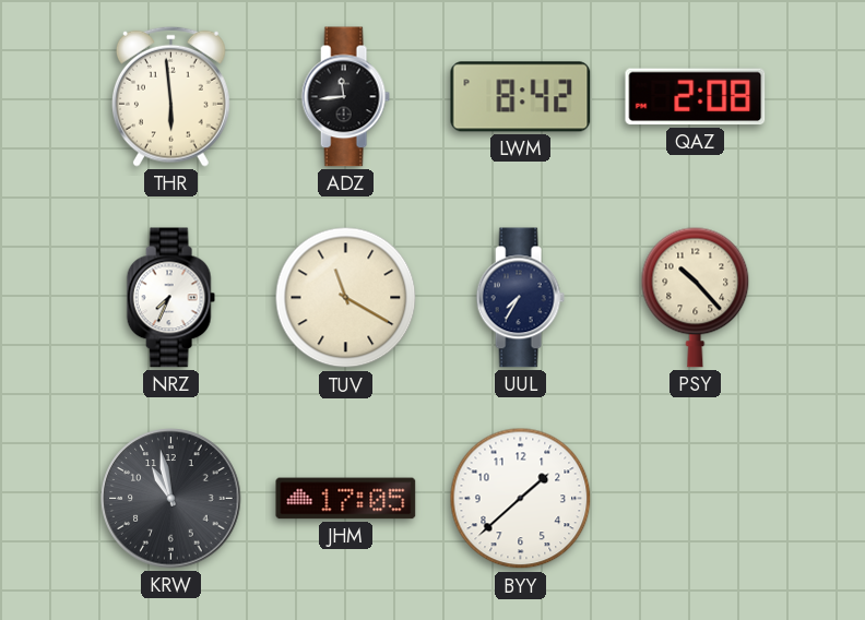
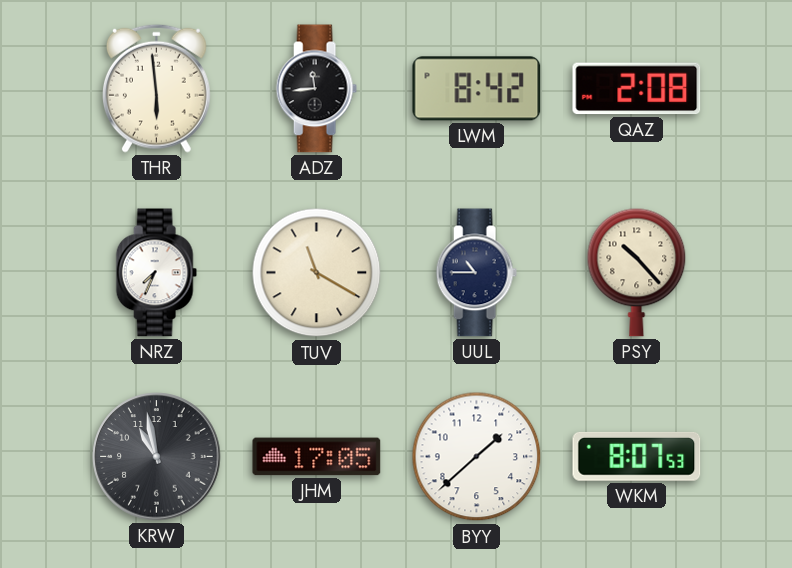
UUL: 7:35 -> 10:45
WKM: none -> 8:07
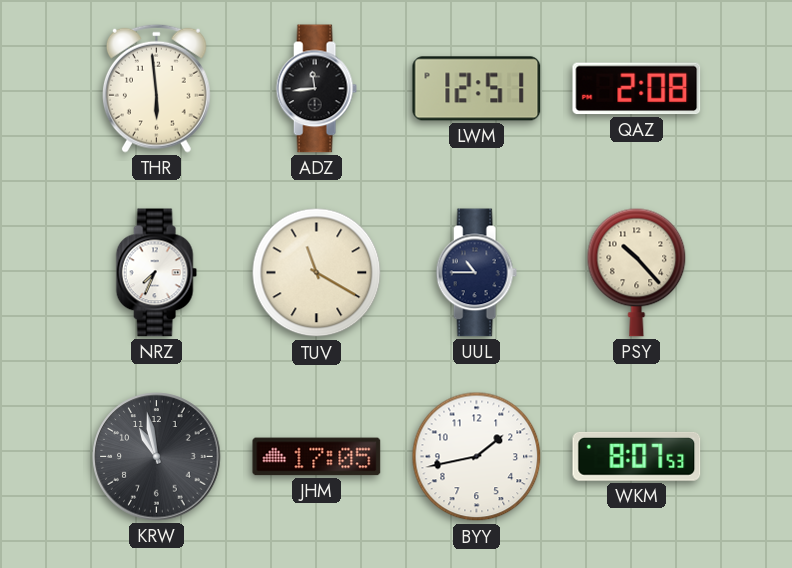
LWM: 8:42 -> 12:51
BYY: 1:38 -> 1:43
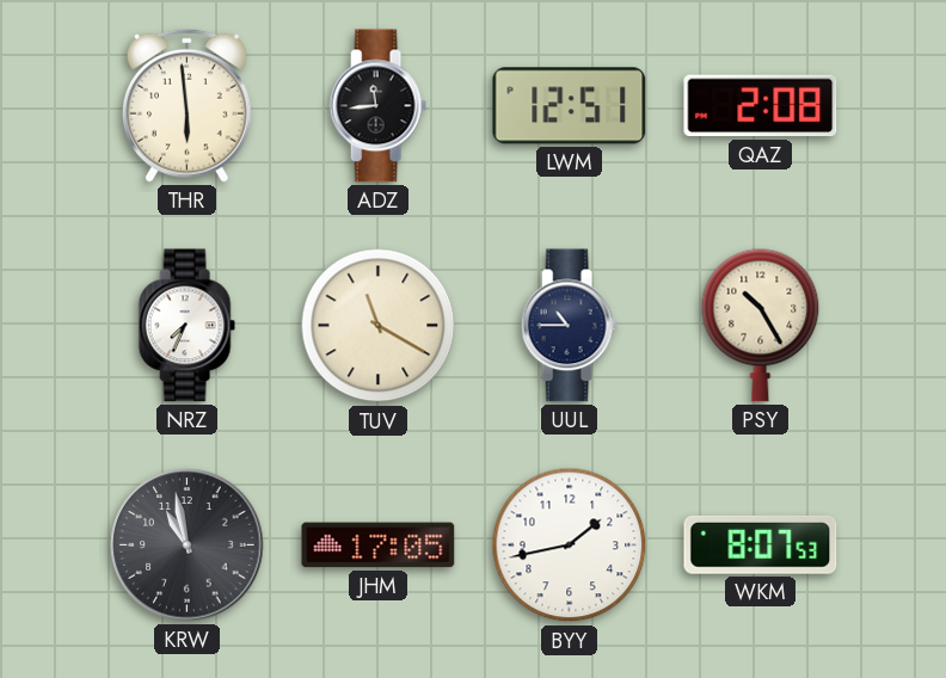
PSY: 10:23 -> 10:25
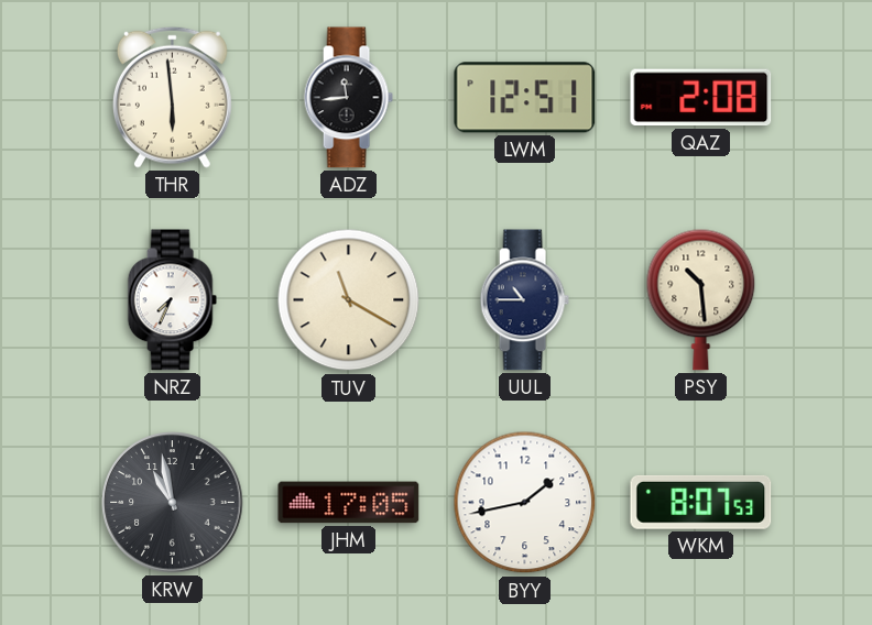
PSY: 10:25 -> 10:29
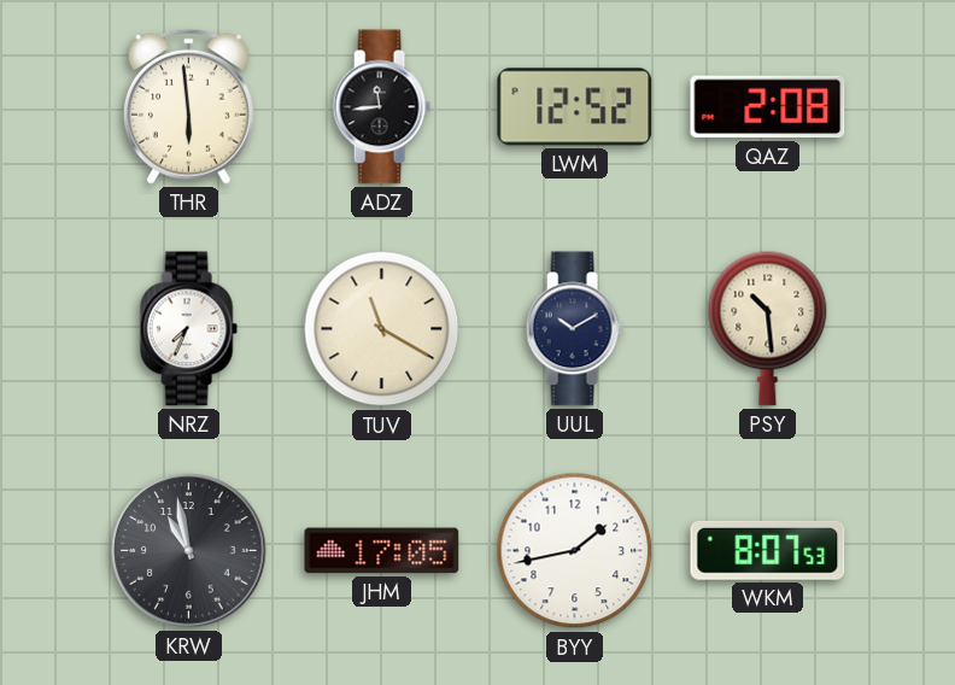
LWM: 12:51 -> 12:52
UUL: 10:45 -> 10:10
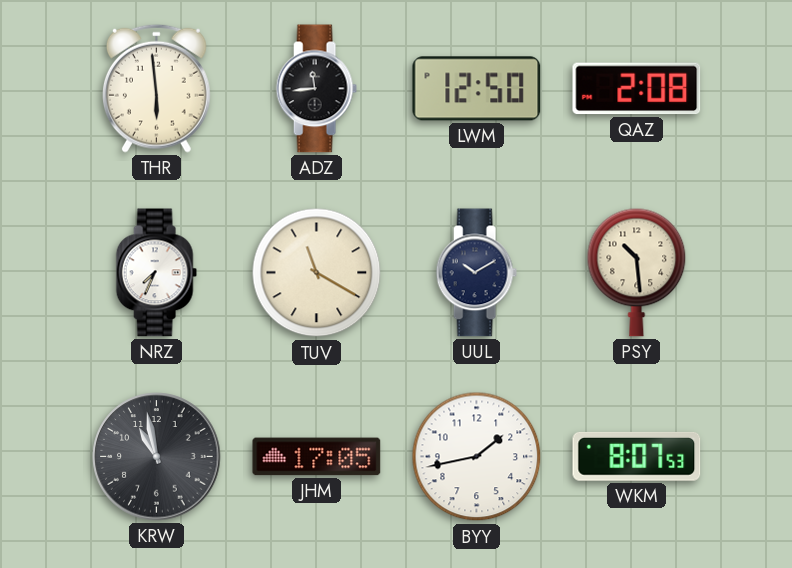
LWM: 12:52 -> 12:50
